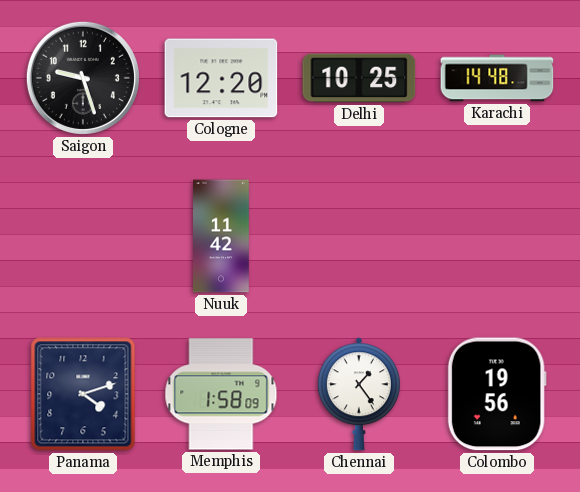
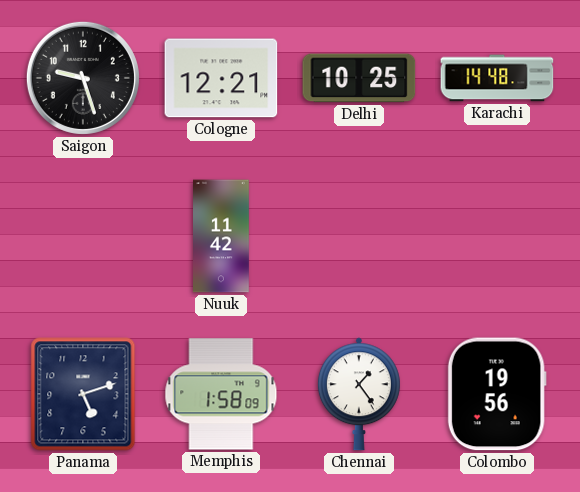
Cologne: 12:20 -> 12:21
Panama: 4:12 -> 5:12
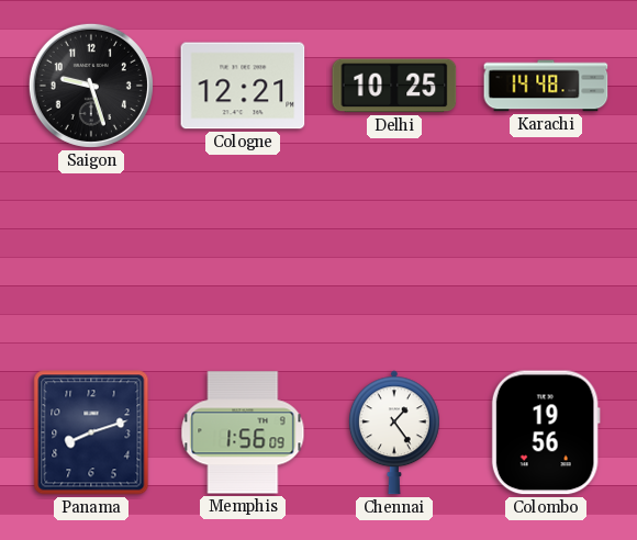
Nuuk: 11:42 -> none
Panama: 5:12 -> 8:12
Memphis: 1:58 -> 1:56
